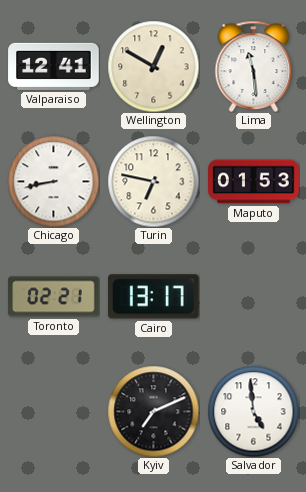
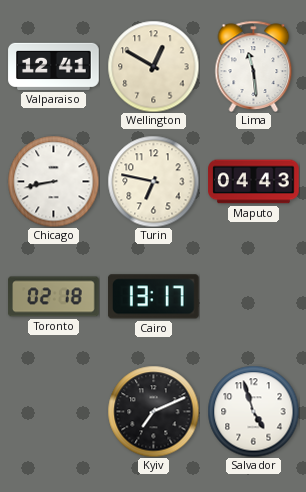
Maputo: 01:53 -> 04:43
Toronto: 02:21 -> 02:18
Salvador: 4:59 -> 4:57
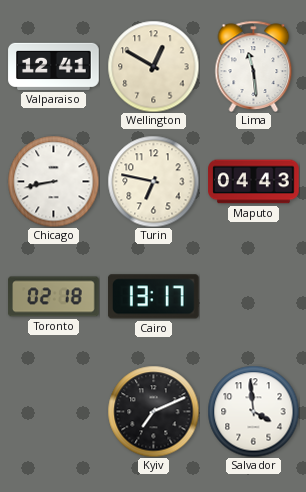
Salvador: 4:57 -> 3:59
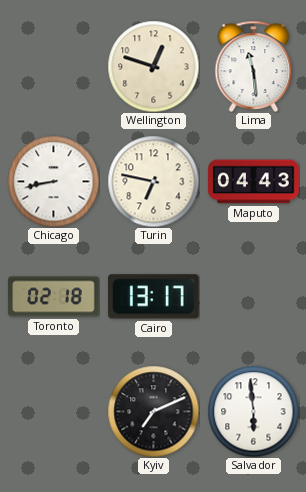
Valparaiso: 12:41 -> none
Wellington: 12:50 -> 12:48
Salvador: 3:59 -> 5:59
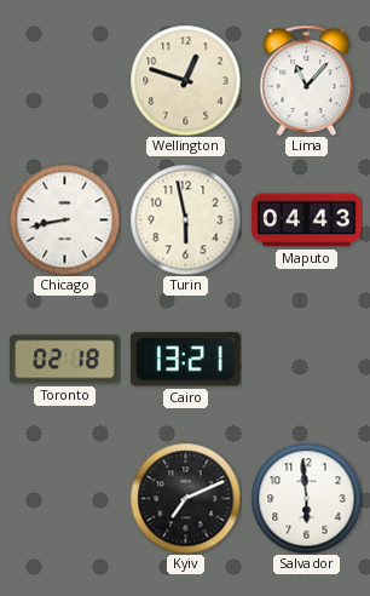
Lima: 11:29 -> 11:07
Turin: 6:47 -> 5:58
Cairo: 13:17 -> 13:21
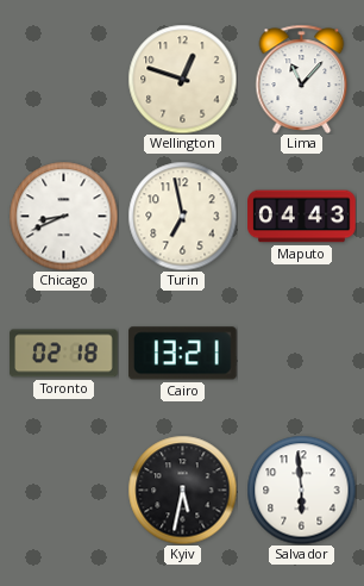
Chicago: 8:43 -> 8:41
Turin: 5:58 -> 6:58
Kyiv: 7:11 -> 5:32
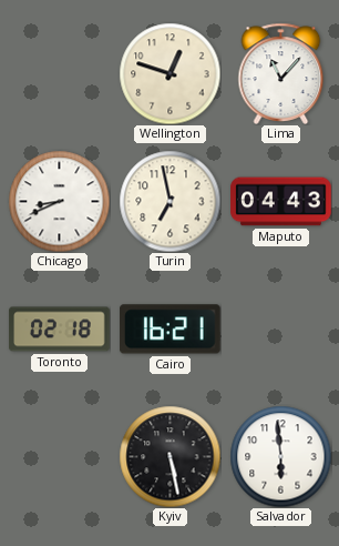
Cairo: 13:21 -> 16:21
Kyiv: 5:32 -> 5:28
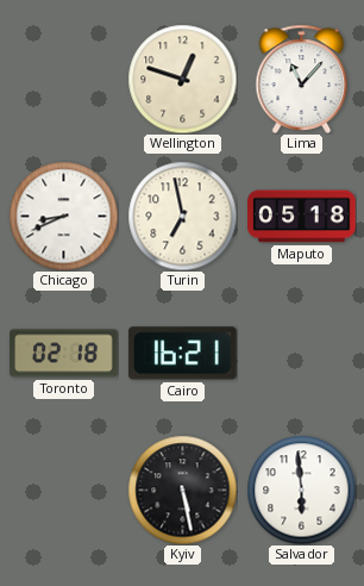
Maputo: 04:43 -> 05:18
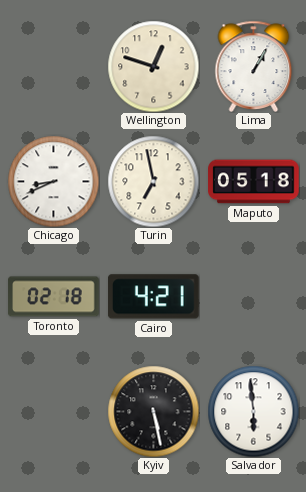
Lima: 11:07 -> 1:05
Cairo: 16:21 -> 4:21
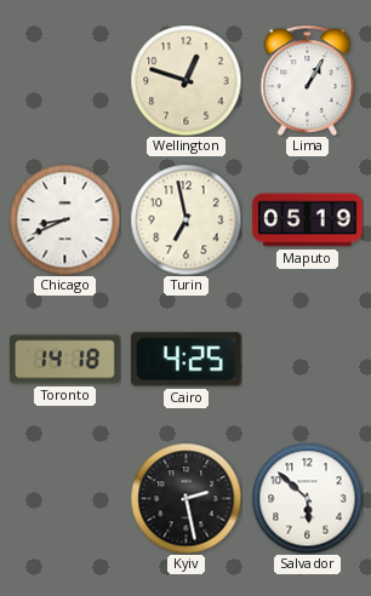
Maputo: 05:18 -> 05:19
Toronto: 02:18 -> 14:18
Cairo: 4:21 -> 4:25
Kyiv: 5:28 -> 2:28
Salvador: 5:59 -> 5:52
